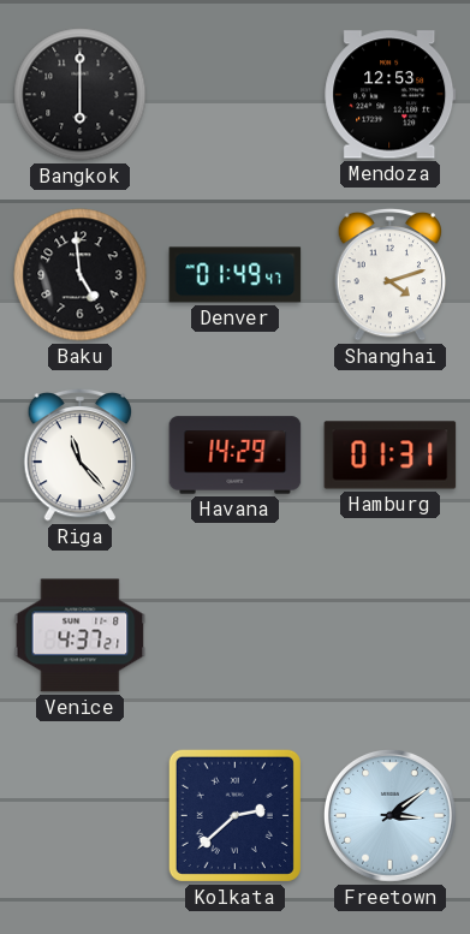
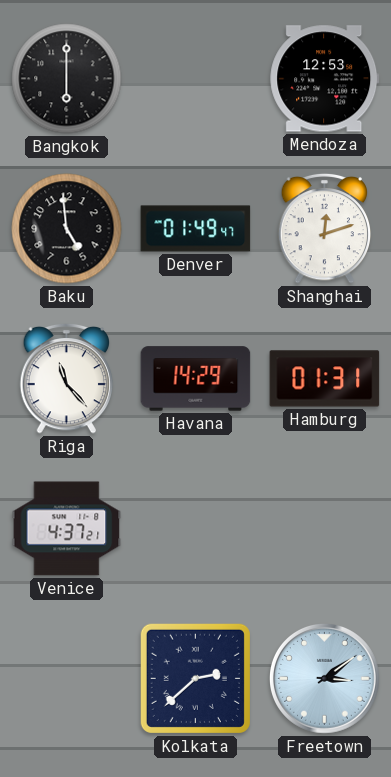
Shanghai: 4:12 -> 12:12
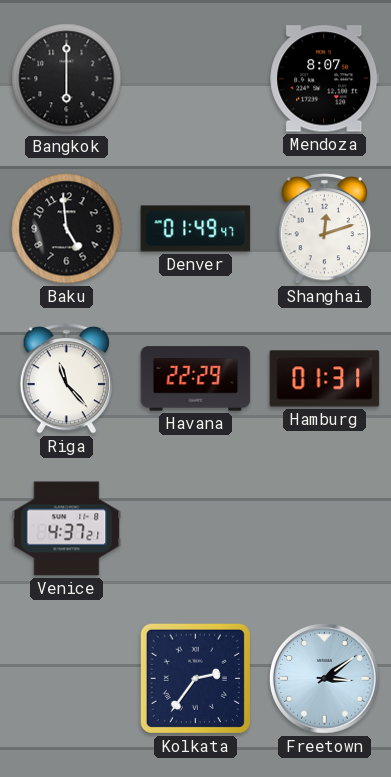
Mendoza: 12:53 -> 8:07
Havana: 14:29 -> 22:29
Kolkata: 2:38 -> 2:36
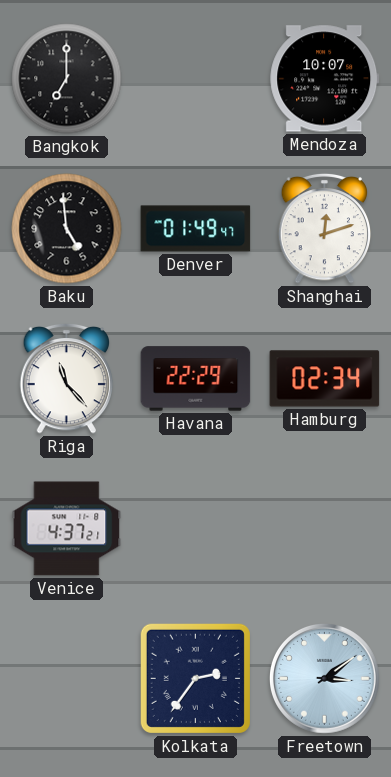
Bangkok: 6:00 -> 7:00
Mendoza: 8:07 -> 10:07
Hamburg: 01:31 -> 02:34
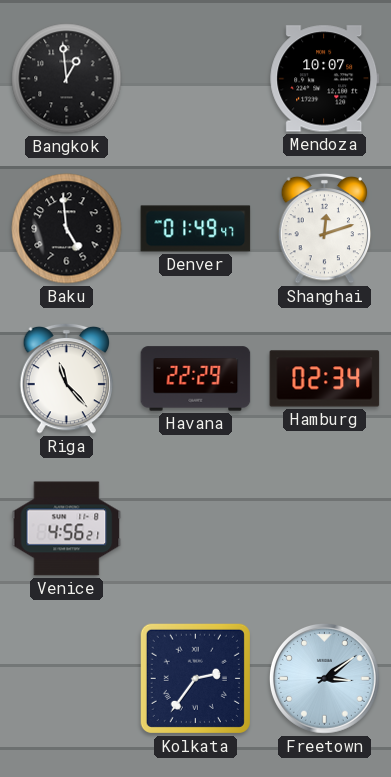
Bangkok: 7:00 -> 12:59
Venice: 4:37 -> 4:56
